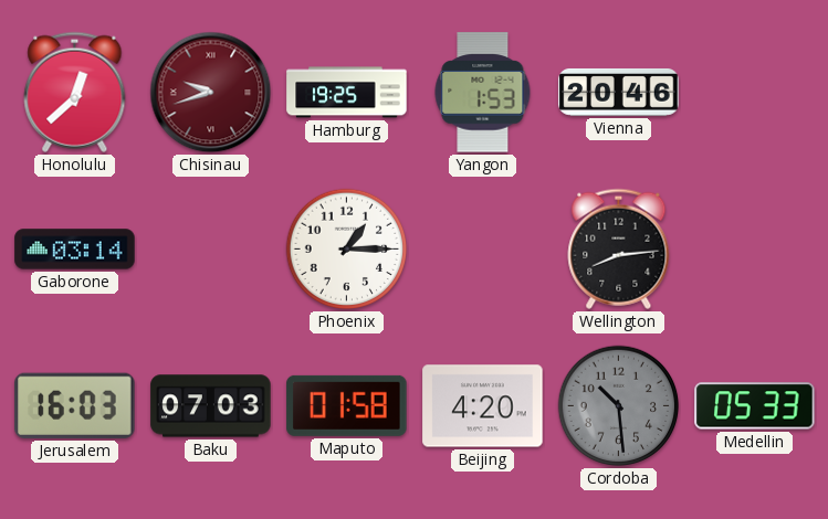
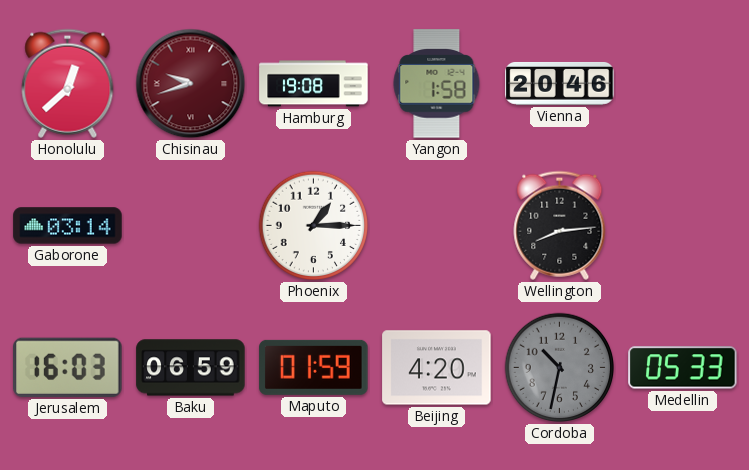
Hamburg: 19:25 -> 19:08
Yangon: 1:53 -> 1:58
Baku: 07:03 -> 06:59
Maputo: 01:58 -> 01:59
Cordoba: 10:29 -> 10:32
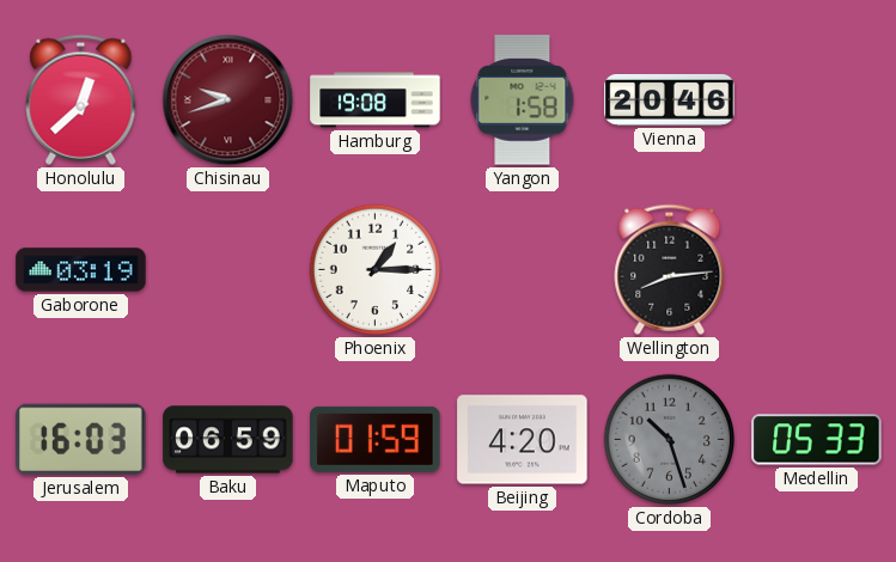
Gaborone: 03:14 -> 03:19
Cordoba: 10:32 -> 10:27
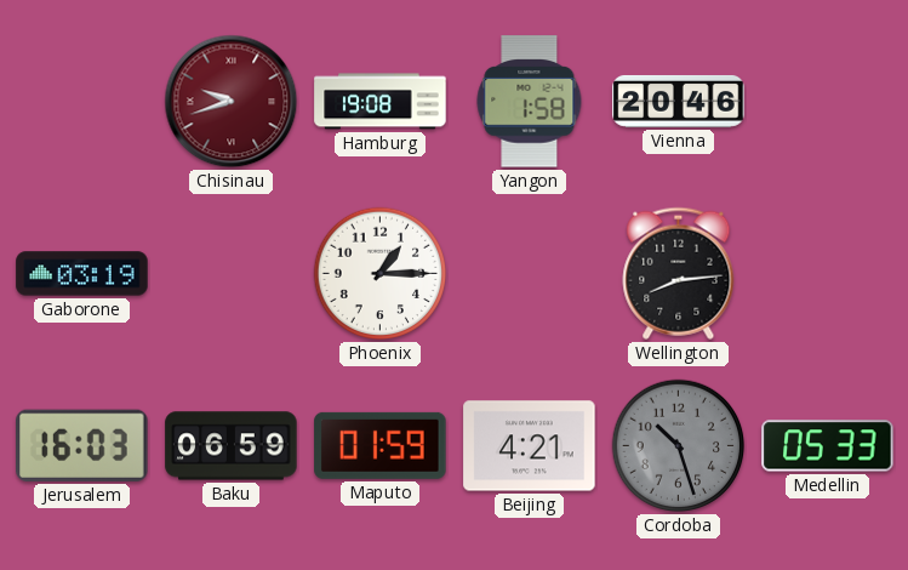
Honolulu: 12:38 -> none
Beijing: 4:20 -> 4:21
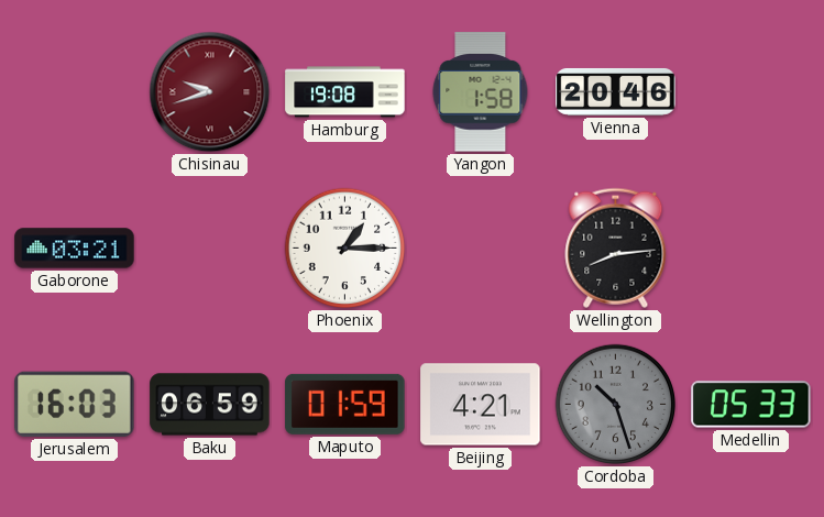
Gaborone: 03:19 -> 03:21
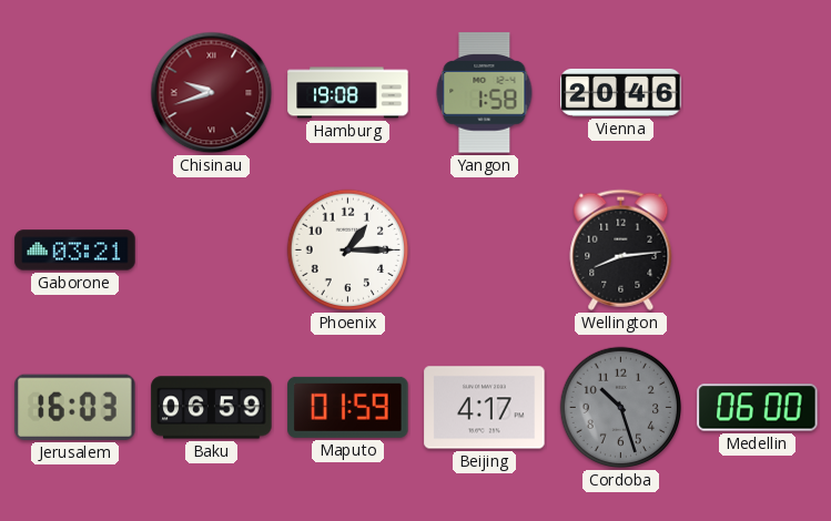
Beijing: 4:21 -> 4:17
Medellin: 05:33 -> 06:00
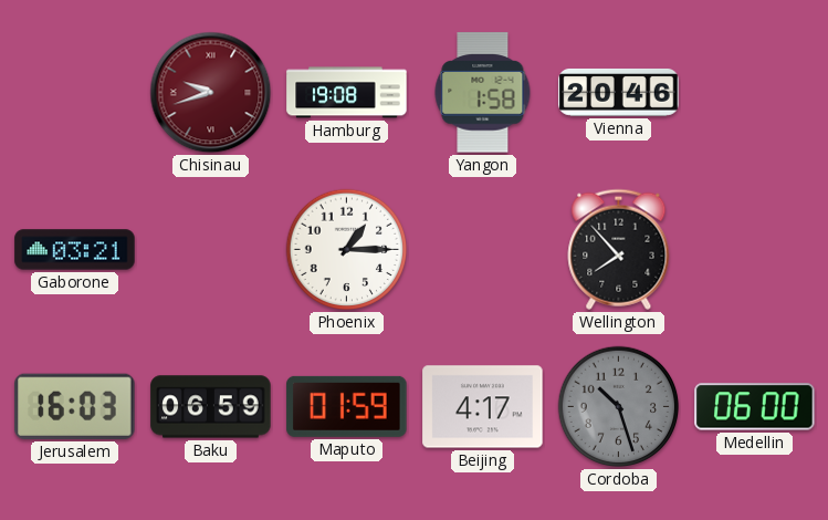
Wellington: 8:14 -> 7:53
